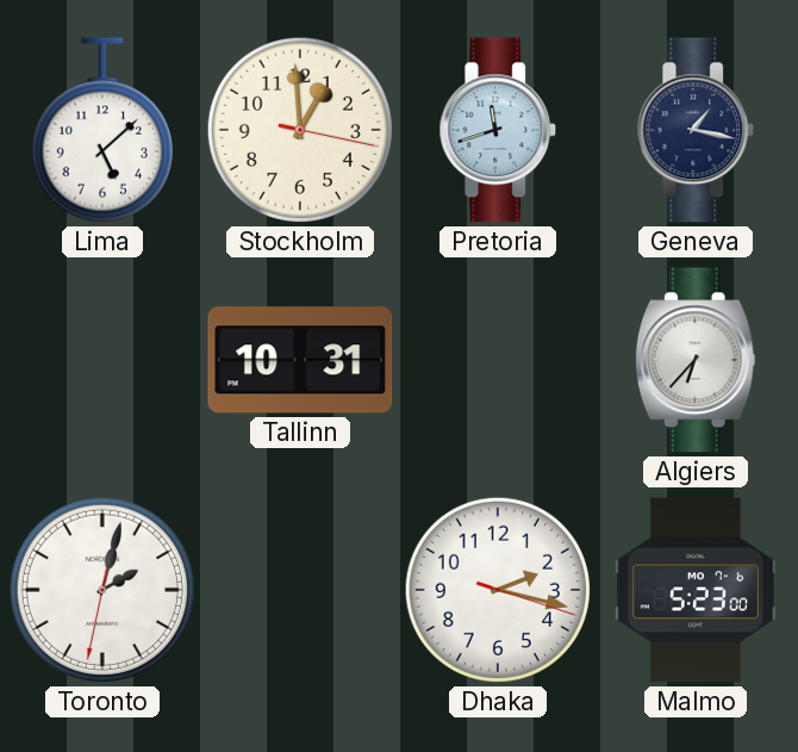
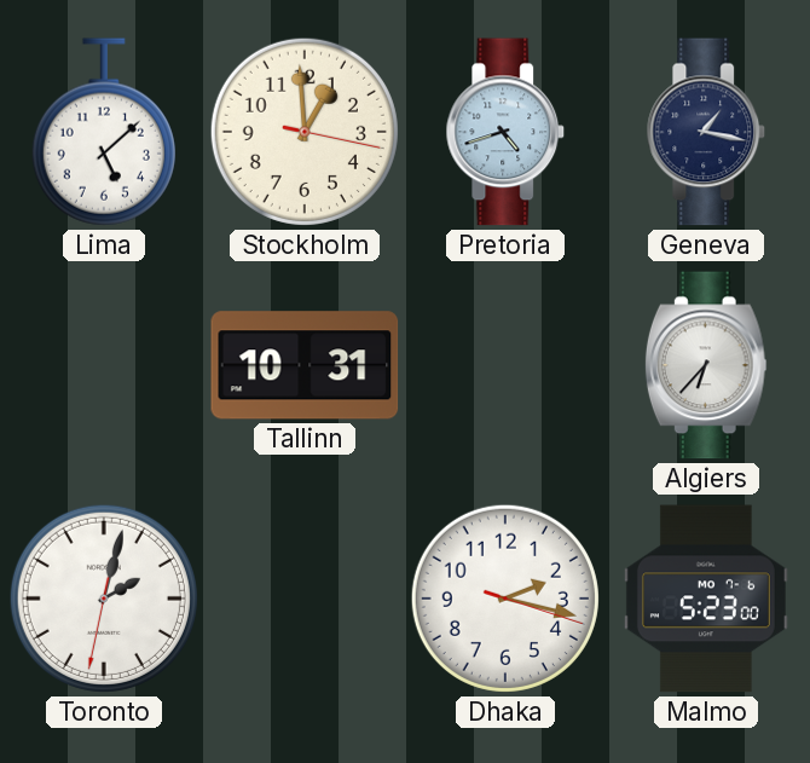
Pretoria: 11:42 -> 4:42
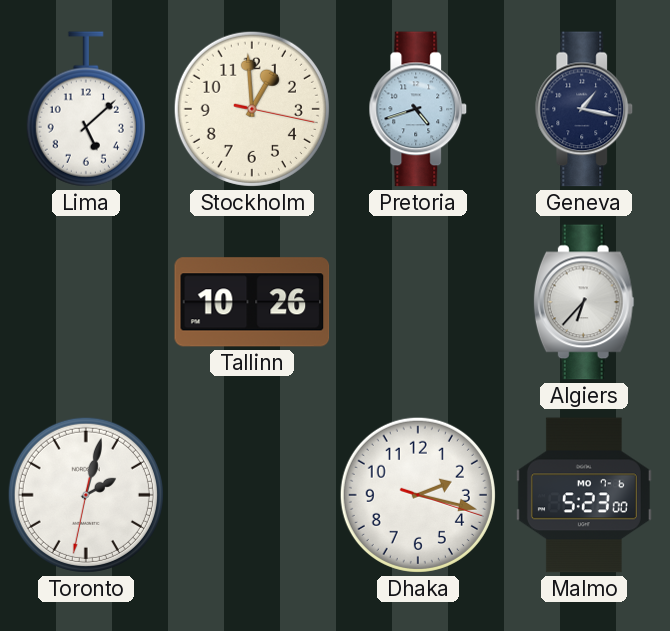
Tallinn: 10:31 -> 10:26
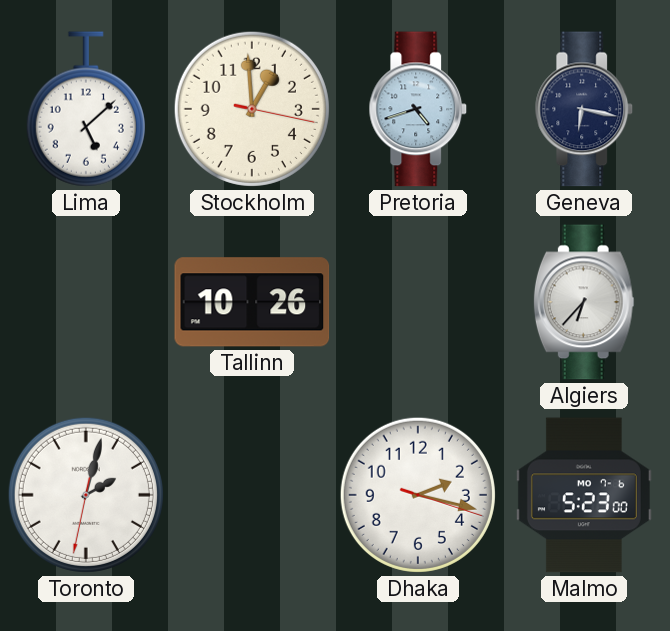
Geneva: 1:17 -> 6:17
